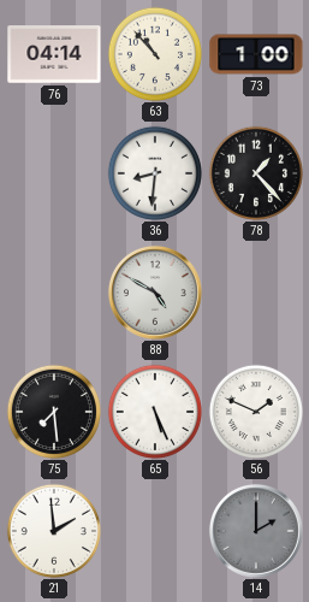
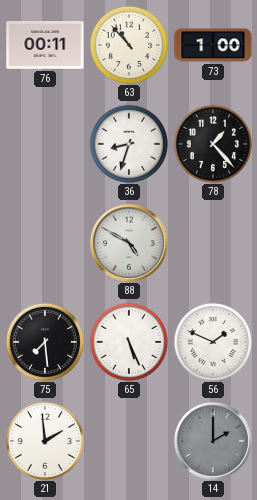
76: 04:14 -> 00:11
36: 8:31 -> 8:33
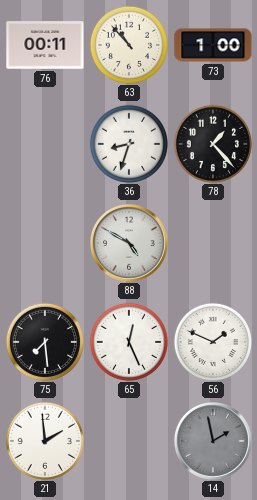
65: 5:26 -> 12:26
14: 2:00 -> 1:58
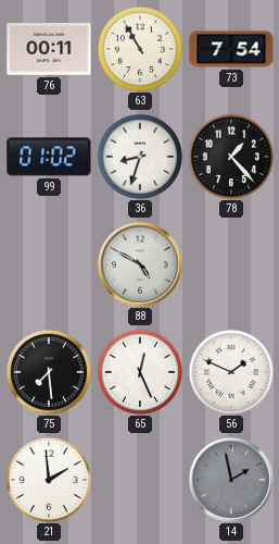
63: 10:53 -> 10:55
73: 1:00 -> 7:54
99: none -> 01:02
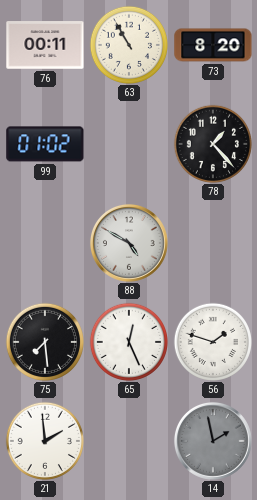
73: 7:54 -> 8:20
36: 8:33 -> none
56: 1:49 -> 1:48
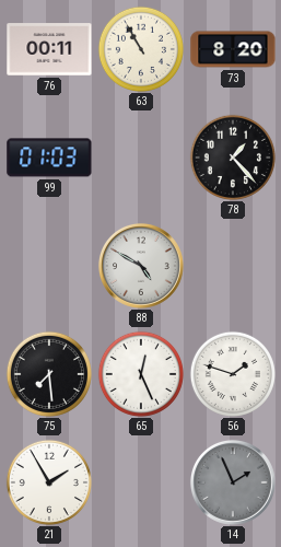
99: 01:02 -> 01:03
21: 1:59 -> 1:55
14: 1:58 -> 1:56
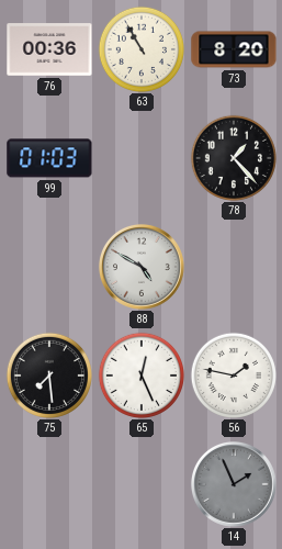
76: 00:11 -> 00:36
56: 1:48 -> 1:47
21: 1:55 -> none
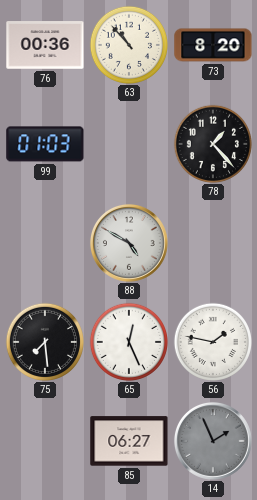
63: 10:55 -> 10:53
85: none -> 06:27
